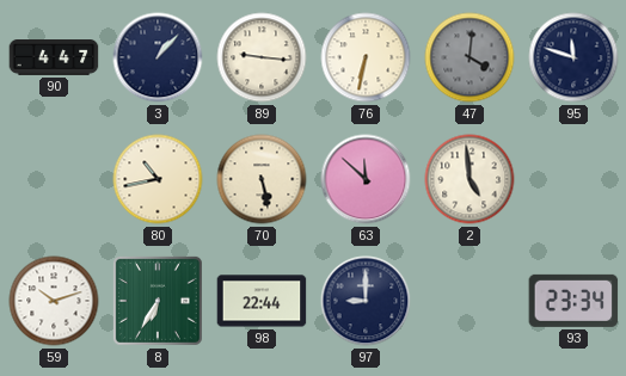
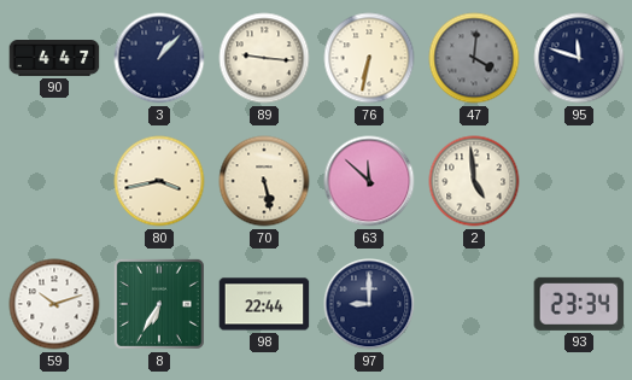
80: 10:43 -> 3:43
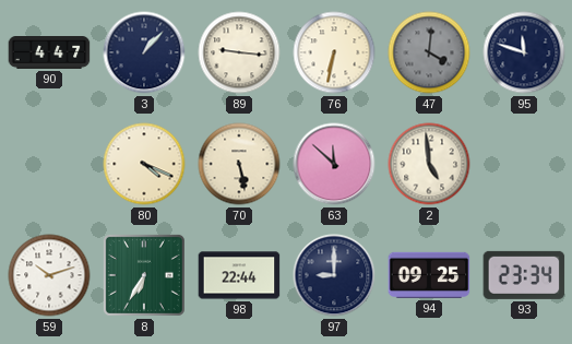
80: 3:43 -> 4:19
94: none -> 09:25
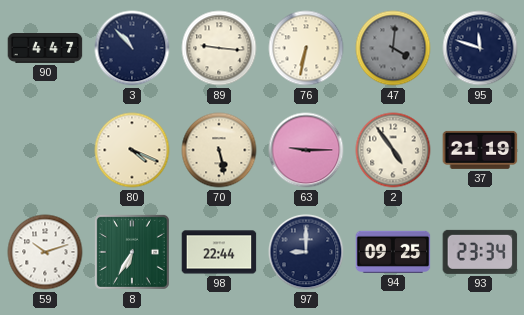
3: 1:07 -> 10:53
63: 11:52 -> 9:15
2: 4:59 -> 4:54
37: none -> 21:19
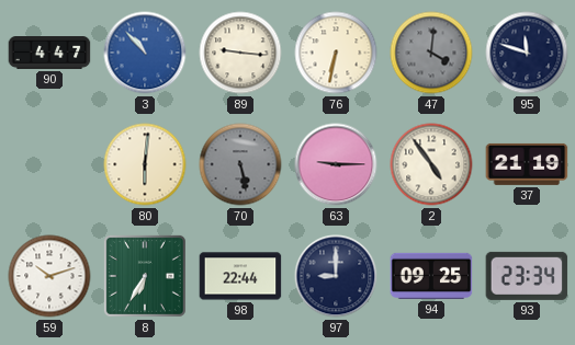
3 dial: navy -> blue
80: 4:19 -> 6:01
70 dial: cream -> grey
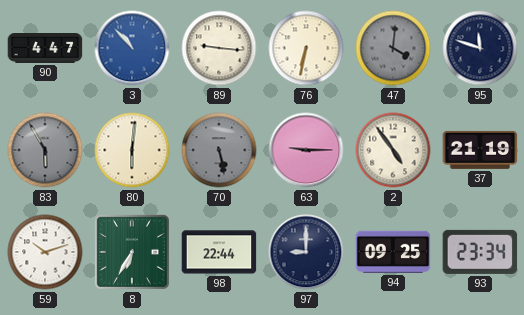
83: none -> 5:55
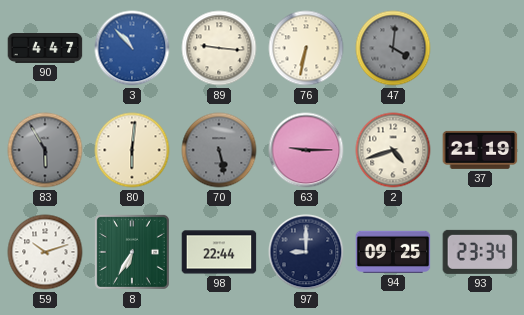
95: 11:48 -> none
2: 4:54 -> 4:42
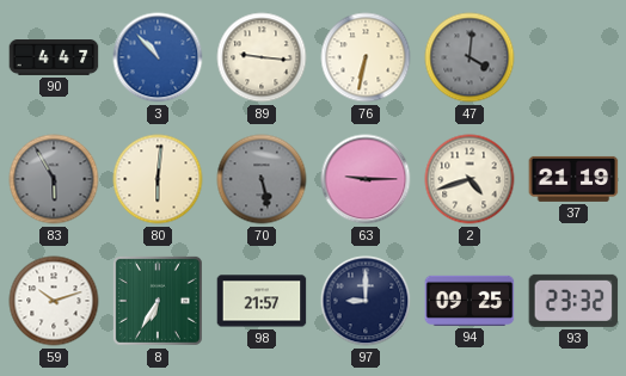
98: 22:44 -> 21:57
93: 23:34 -> 23:32
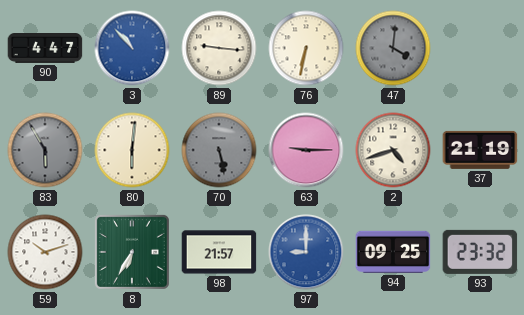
97 dial: navy -> blue
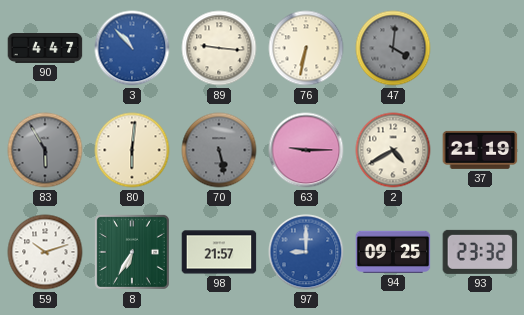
2: 4:42 -> 4:40
